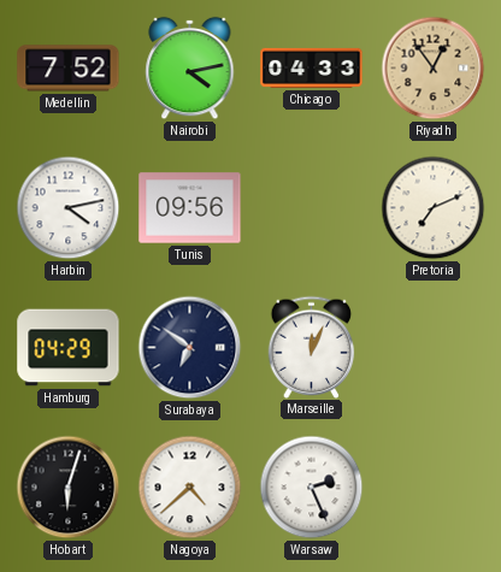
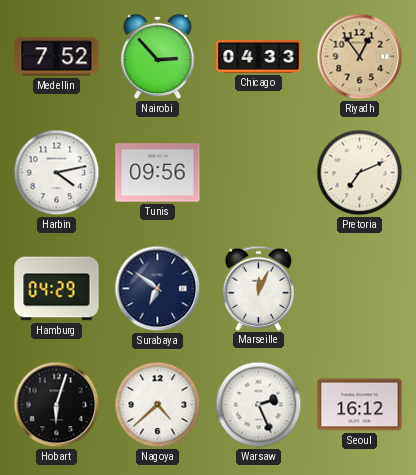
Nairobi: 4:13 -> 2:53
Seoul: none -> 16:12
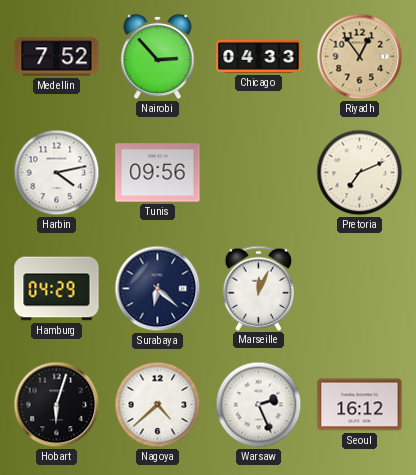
Surabaya: 6:51 -> 6:22
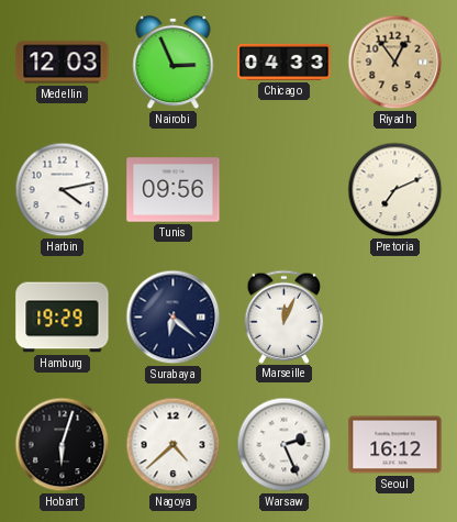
Medellin: 7:52 -> 12:03
Nairobi: 2:53 -> 2:56
Hamburg: 04:29 -> 19:29
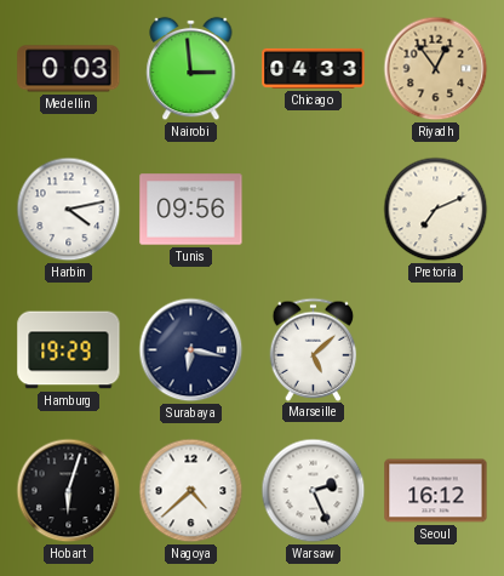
Medellin: 12:03 -> 0:03
Nairobi: 2:56 -> 2:59
Surabaya: 6:22 -> 6:17
Marseille: 12:04 -> 5:08
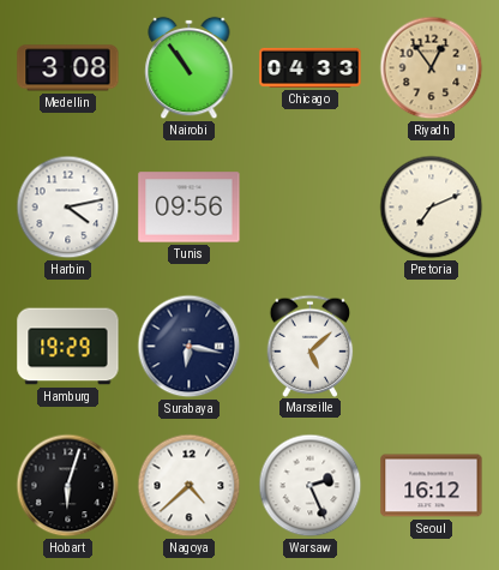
Medellin: 0:03 -> 3:08
Nairobi: 2:59 -> 10:54
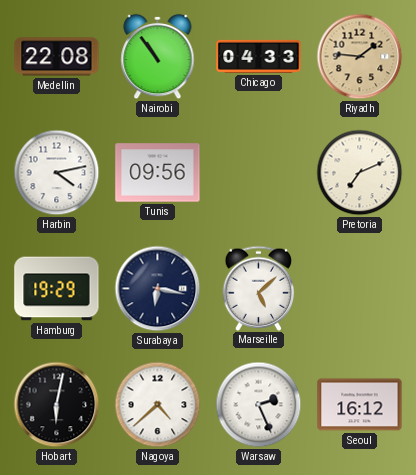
Medellin: 3:08 -> 22:08
Riyadh: 12:54 -> 1:46
Hobart: 6:03 -> 6:02
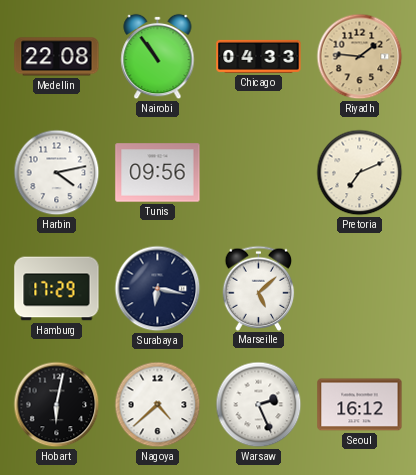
Hamburg: 19:29 -> 17:29
